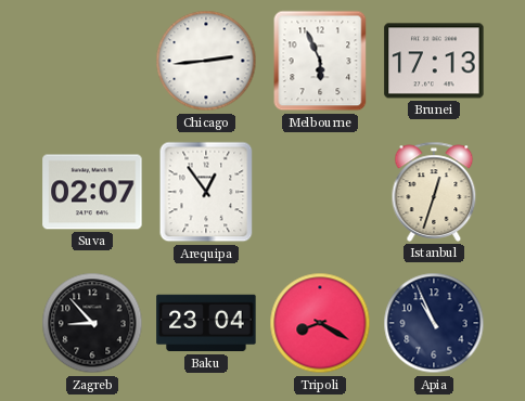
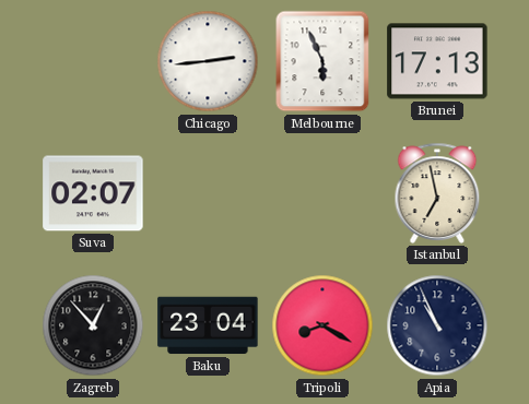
Arequipa: 12:54 -> none
Istanbul: 12:33 -> 6:58
Zagreb: 8:53 -> 12:53
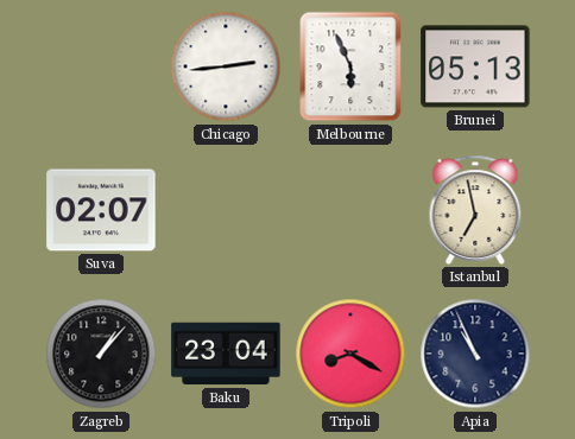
Brunei: 17:13 -> 05:13
Zagreb: 12:53 -> 1:07
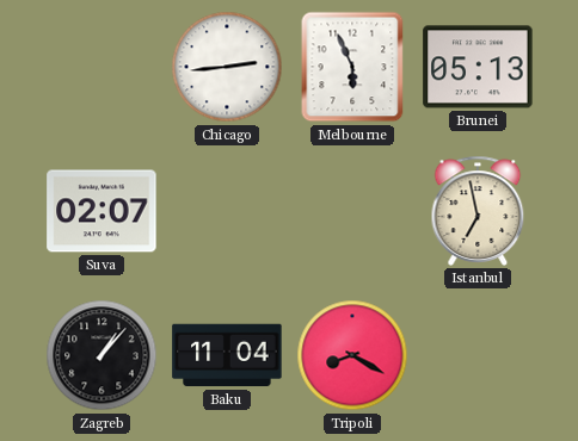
Baku: 23:04 -> 11:04
Apia: 10:56 -> none
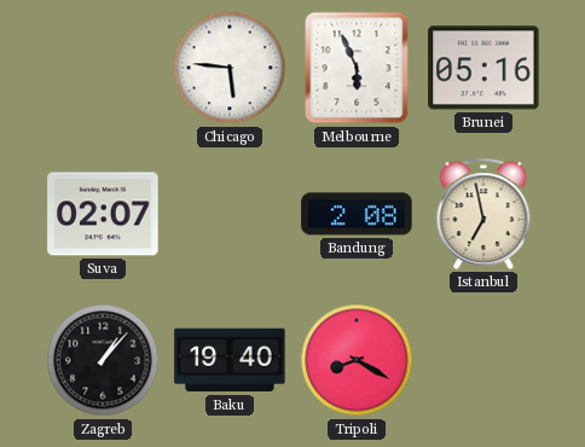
Chicago: 2:44 -> 5:46
Brunei: 05:13 -> 05:16
Bandung: none -> 2:08
Baku: 11:04 -> 19:40
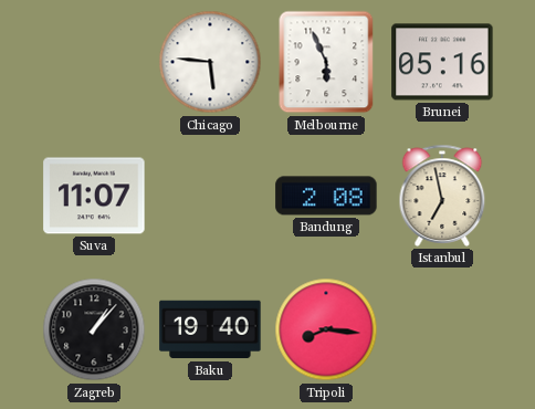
Suva: 02:07 -> 11:07
Tripoli: 8:20 -> 8:16
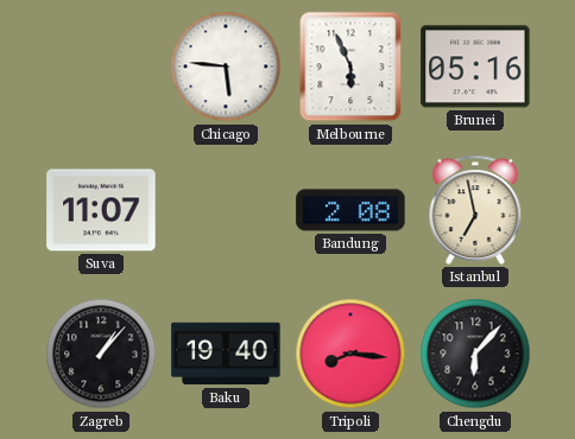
Chengdu: none -> 6:07
